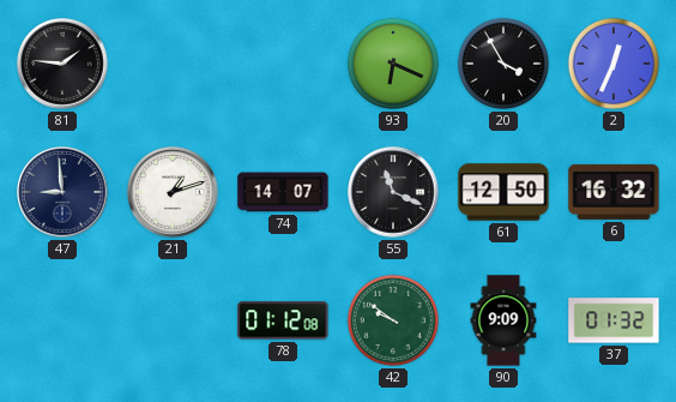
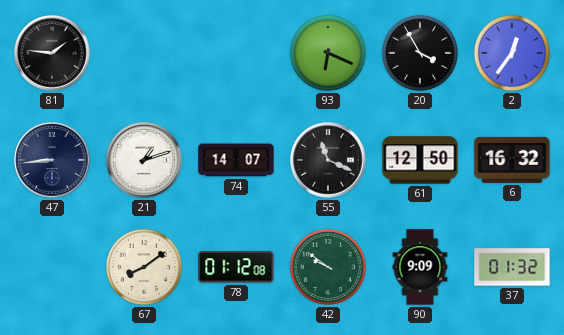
2: 12:34 -> 12:36
47: 8:59 -> 8:44
67: none -> 8:09
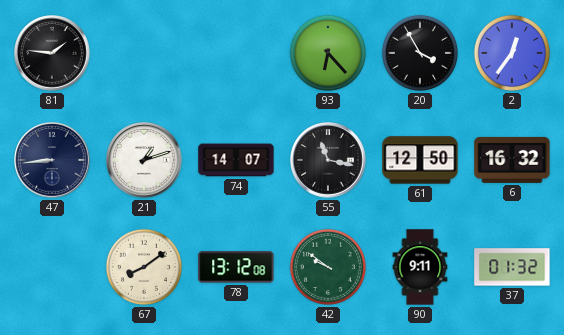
93: 6:19 -> 6:23
55: 11:19 -> 11:17
78: 01:12 -> 13:12
90: 9:09 -> 9:11
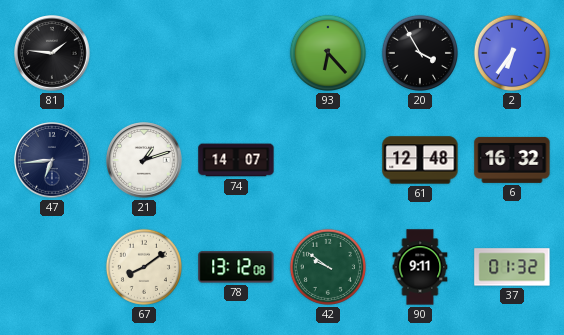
2: 12:36 -> 6:36
47: 8:44 -> 6:44
55: 11:17 -> none
61: 12:50 -> 12:48
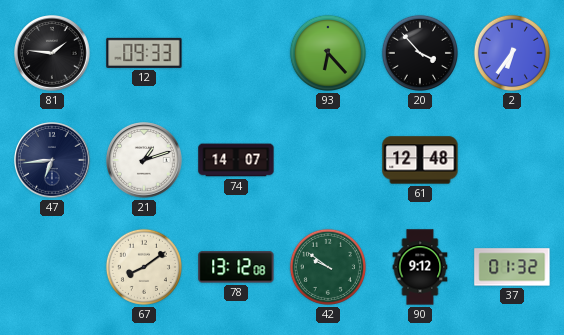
12: none -> 09:33
20: 3:55 -> 3:53
6: 16:32 -> none
90: 9:11 -> 9:12
